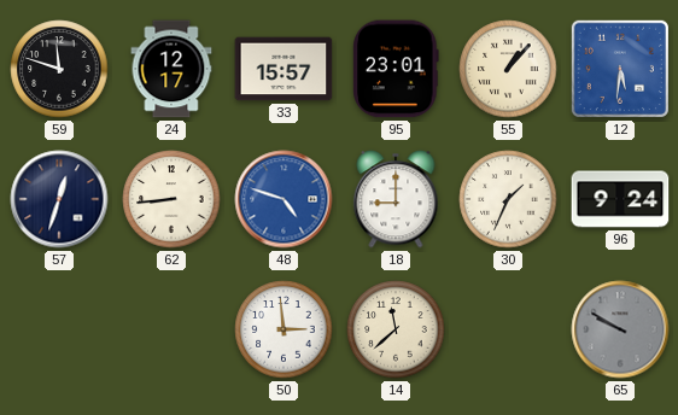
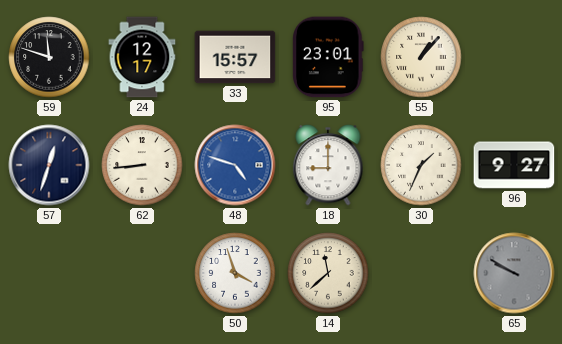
12: 5:31 -> none
96: 9:24 -> 9:27
50: 2:59 -> 3:57
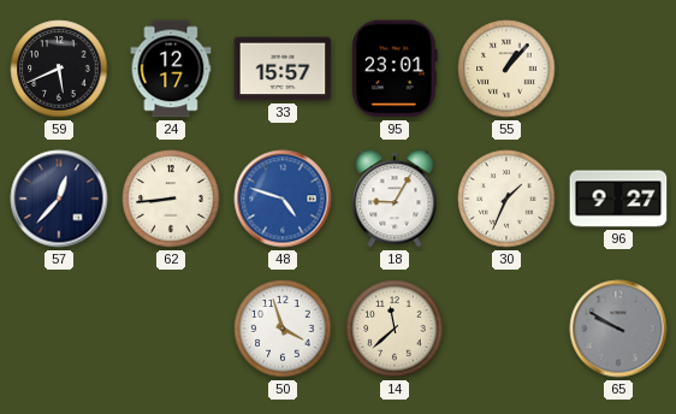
59: 11:48 -> 5:41
57: 12:33 -> 12:37
18: 9:00 -> 9:05
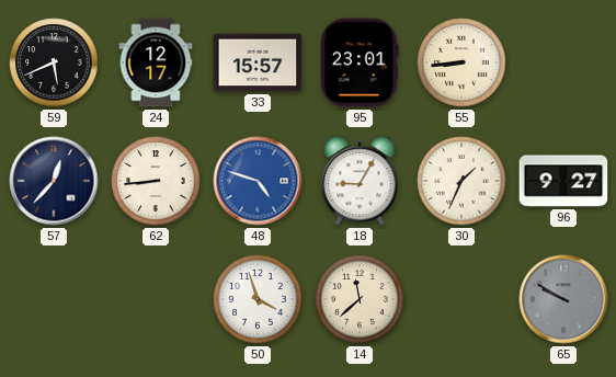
55: 1:07 -> 8:44
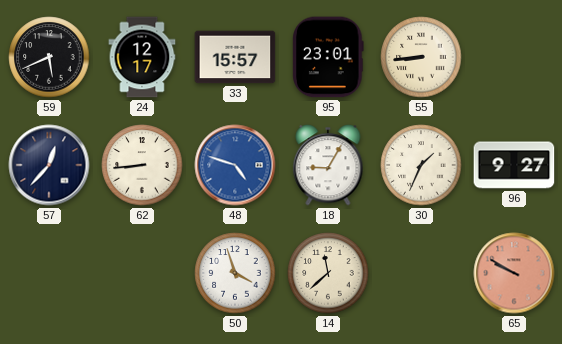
65 dial: grey -> salmon
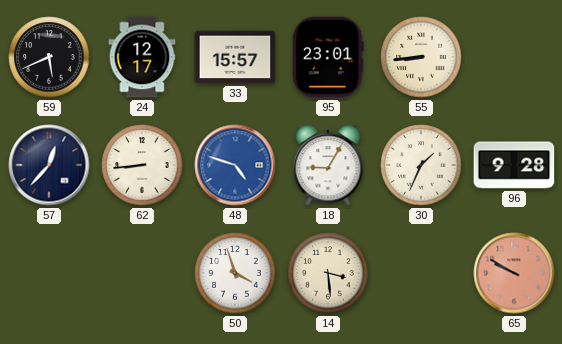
96: 9:27 -> 9:28
14: 11:38 -> 3:29
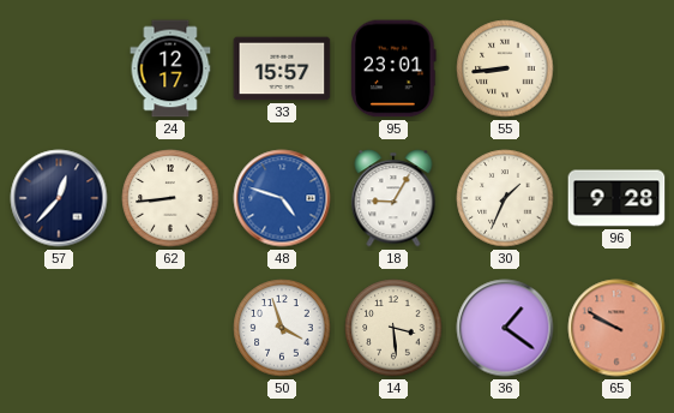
59: 5:41 -> none
36: none -> 1:21
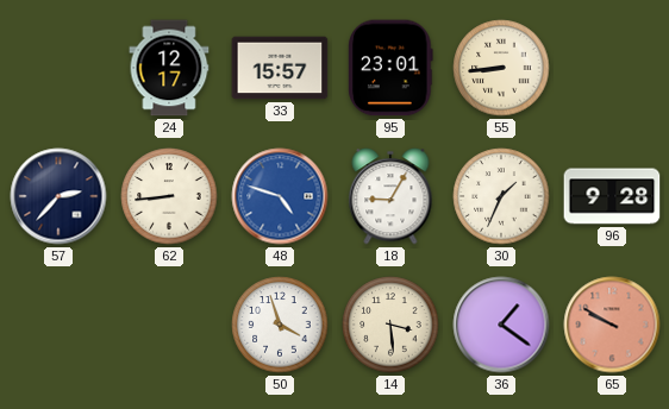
57: 12:37 -> 2:37
